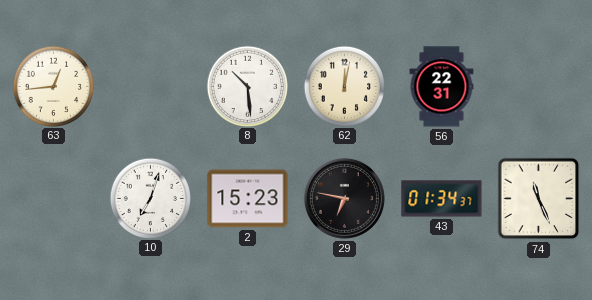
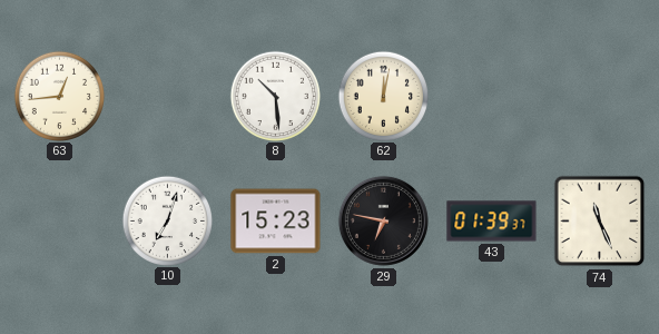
56: 22:31 -> none
43: 01:34 -> 01:39
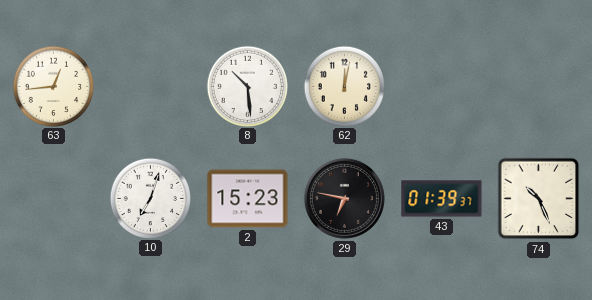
74: 11:26 -> 10:26
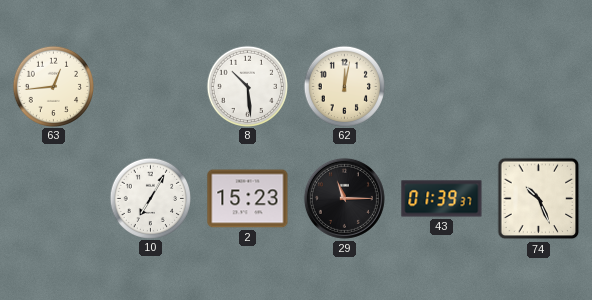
10: 7:03 -> 7:05
29: 6:47 -> 11:15
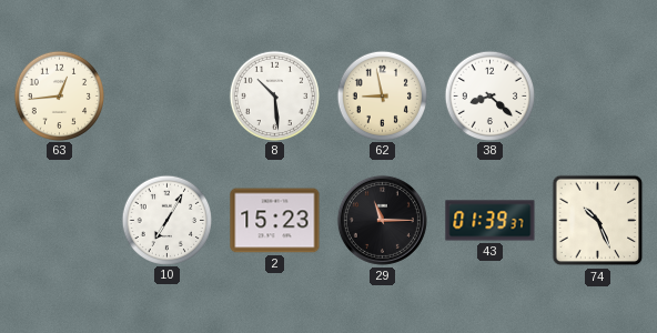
62: 12:02 -> 8:58
38: none -> 8:22
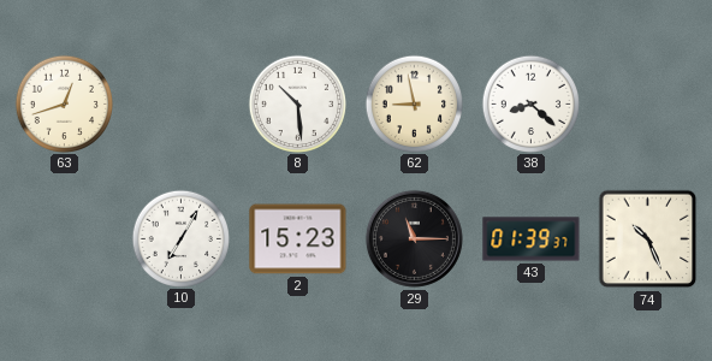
63: 12:44 -> 12:42
